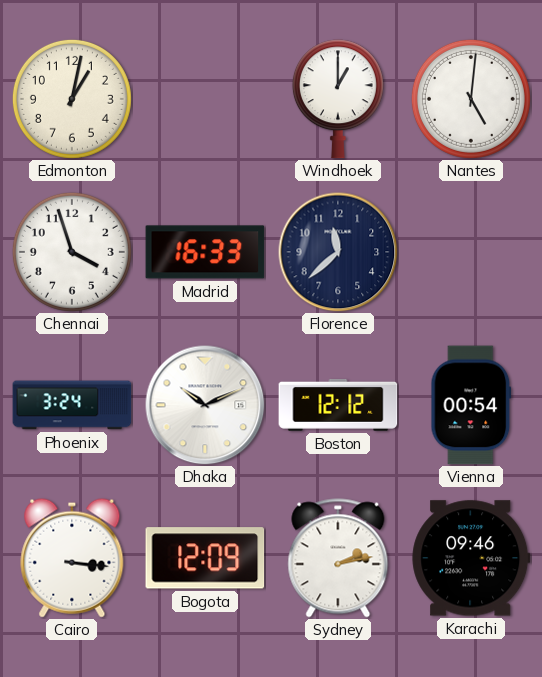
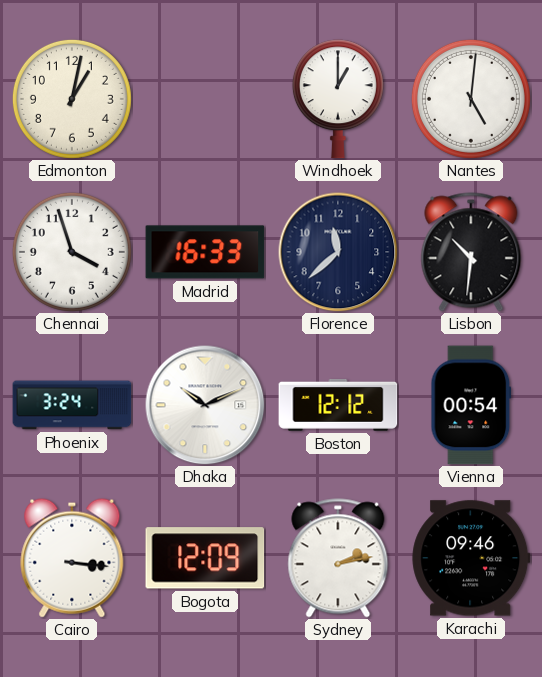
Lisbon: none -> 10:31
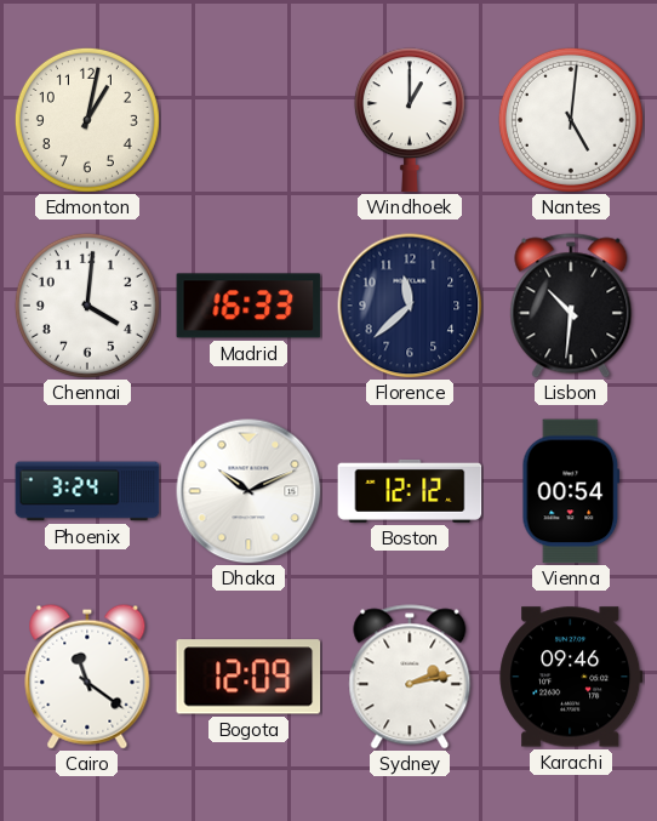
Chennai: 3:57 -> 4:01
Cairo: 3:16 -> 11:21
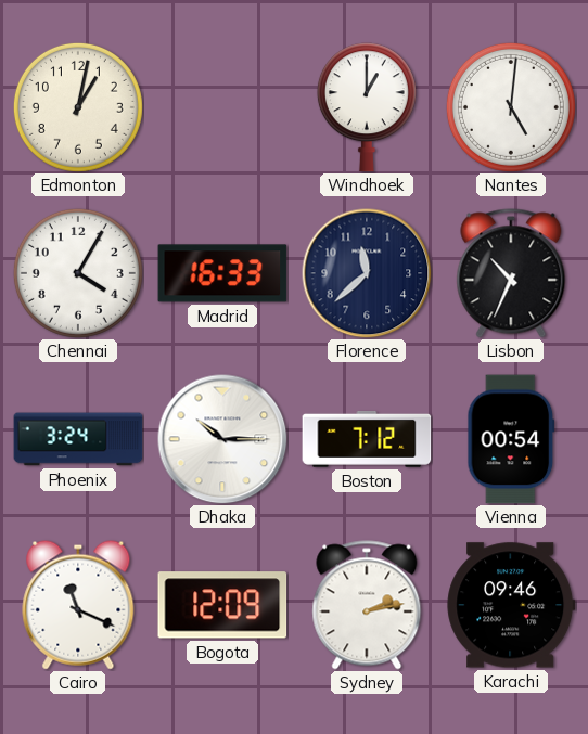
Chennai: 4:01 -> 4:05
Lisbon: 10:31 -> 10:34
Dhaka: 10:11 -> 10:15
Boston: 12:12 -> 7:12
Cairo: 11:21 -> 11:19
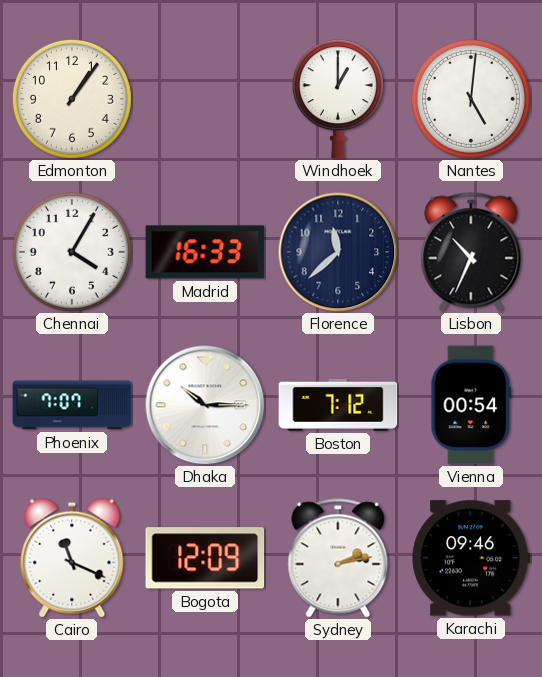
Edmonton: 1:02 -> 1:06
Phoenix: 3:24 -> 7:07
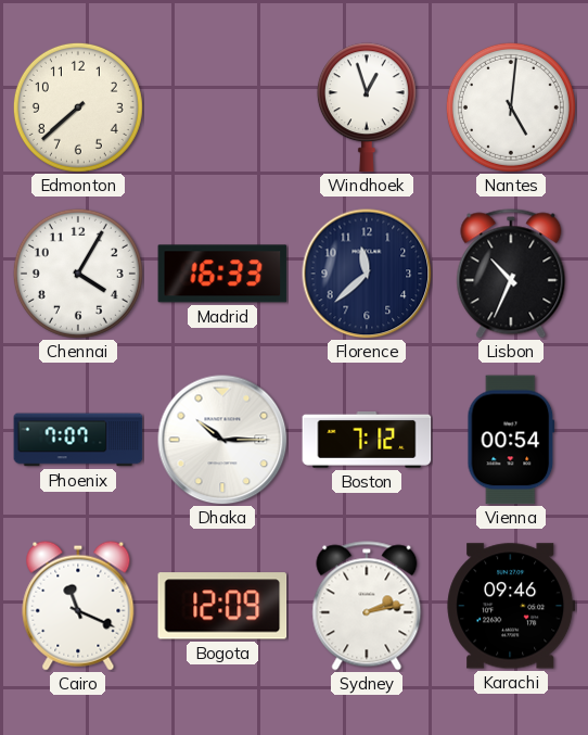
Edmonton: 1:06 -> 7:38
Windhoek: 1:00 -> 12:57
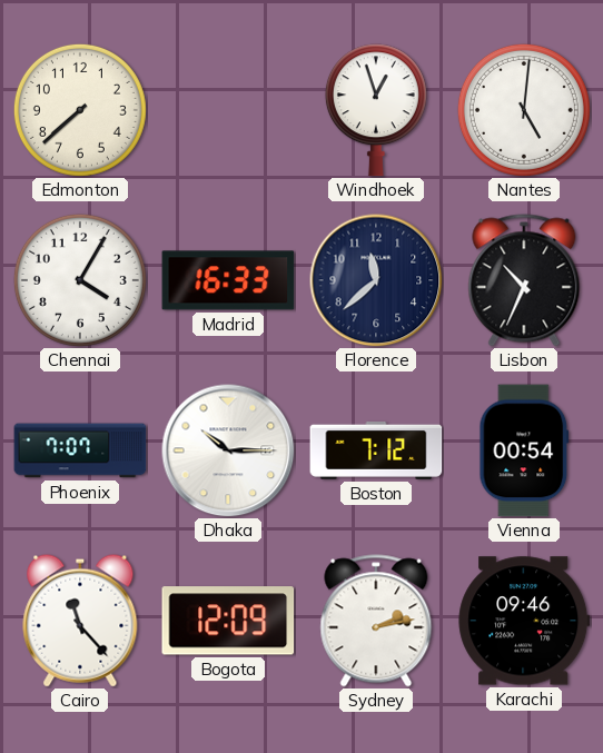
Cairo: 11:19 -> 11:23
